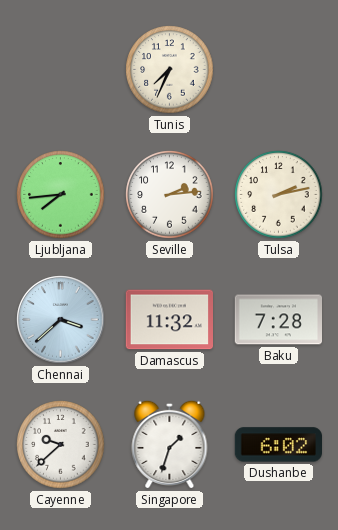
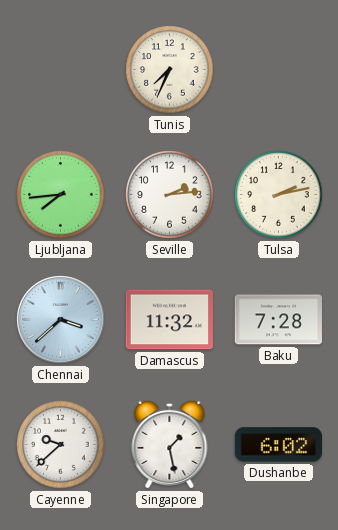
Singapore: 1:33 -> 1:28
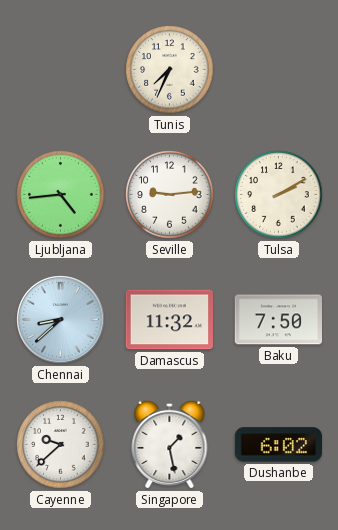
Ljubljana: 7:44 -> 4:44
Seville: 2:14 -> 9:14
Tulsa: 2:13 -> 2:10
Chennai: 3:38 -> 8:38
Baku: 7:28 -> 7:50
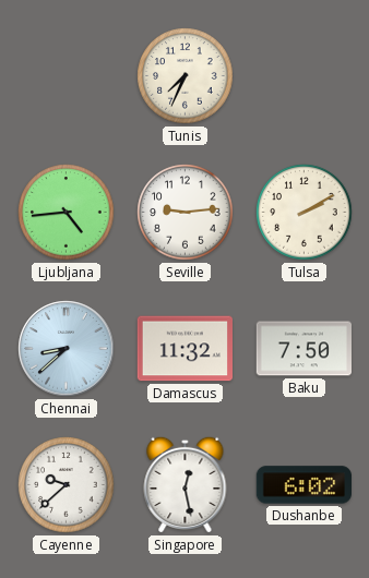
Singapore: 1:28 -> 12:28
